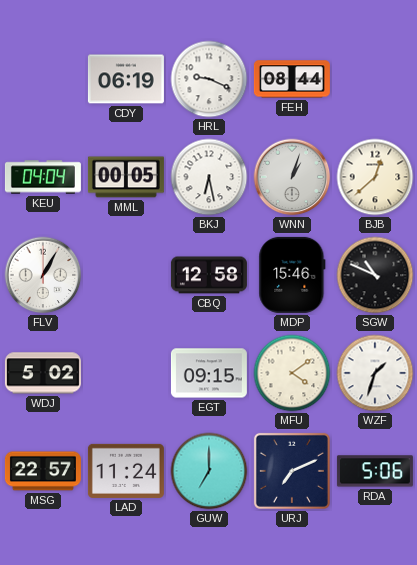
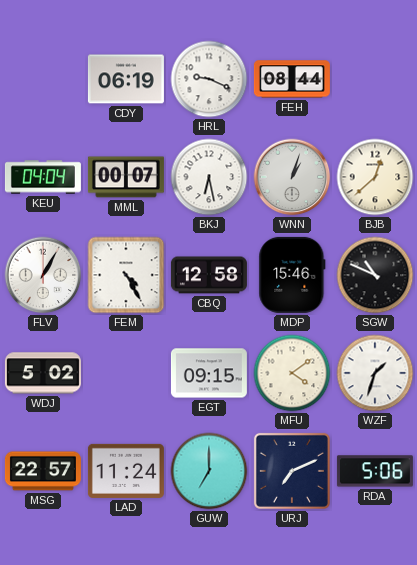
MML: 00:05 -> 00:07
FEM: none -> 4:25
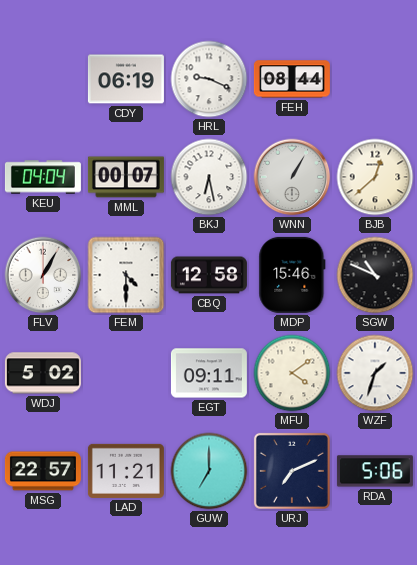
WNN: 1:03 -> 1:05
FEM: 4:25 -> 4:30
EGT: 09:15 -> 09:11
LAD: 11:24 -> 11:21
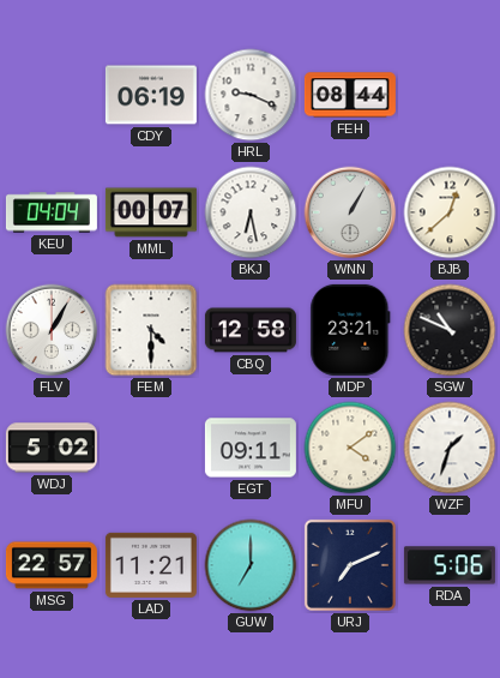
MDP: 15:46 -> 23:21
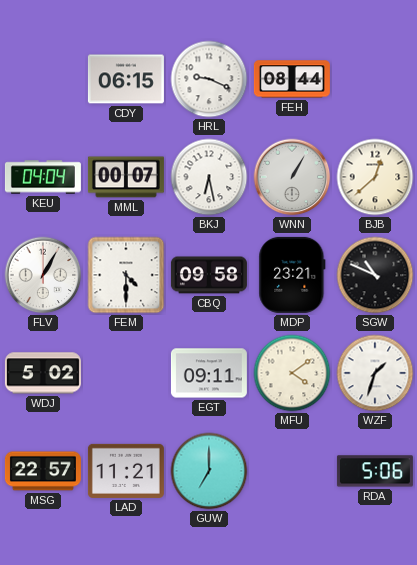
CDY: 06:19 -> 06:15
CBQ: 12:58 -> 09:58
URJ: 7:11 -> none
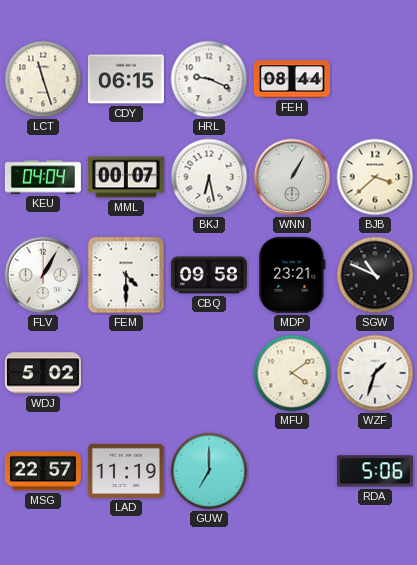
LCT: none -> 11:27
BJB: 12:38 -> 3:38
EGT: 09:11 -> none
LAD: 11:21 -> 11:19
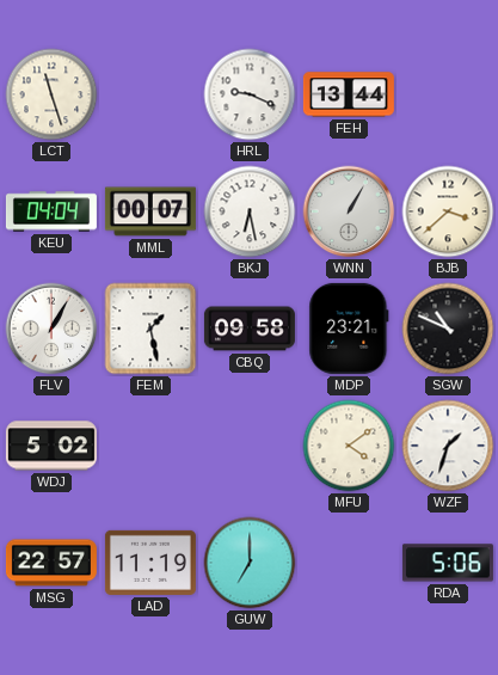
CDY: 06:15 -> none
FEH: 08:44 -> 13:44
FEM: 4:30 -> 1:28
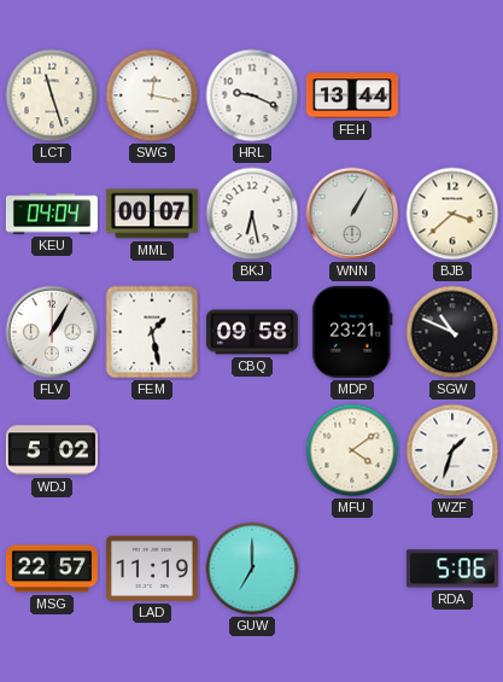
SWG: none -> 12:17
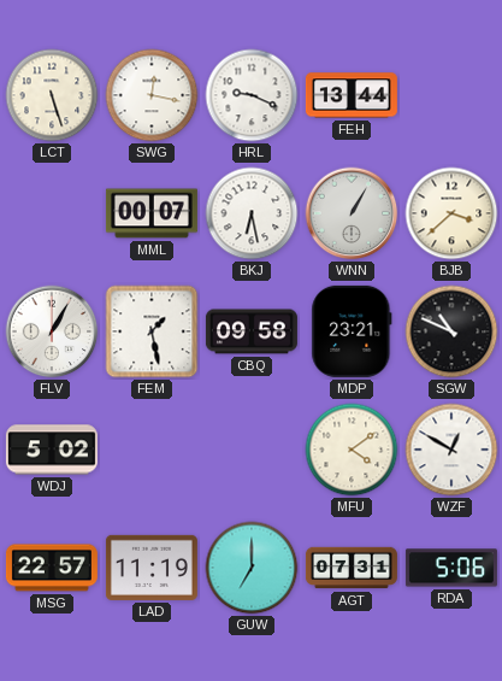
LCT: 11:27 -> 5:27
KEU: 04:04 -> none
WZF: 1:33 -> 12:50
AGT: none -> 07:31
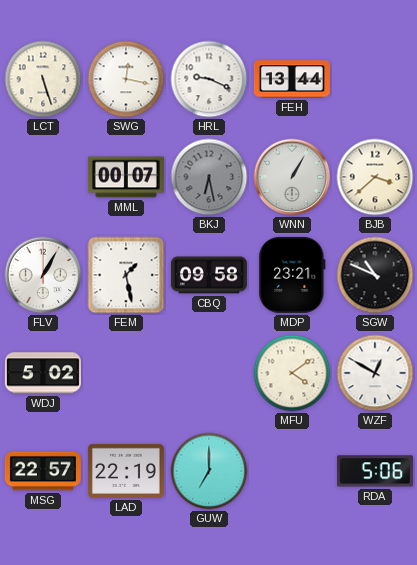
BKJ dial: white -> grey
LAD: 11:19 -> 22:19
AGT: 07:31 -> none
